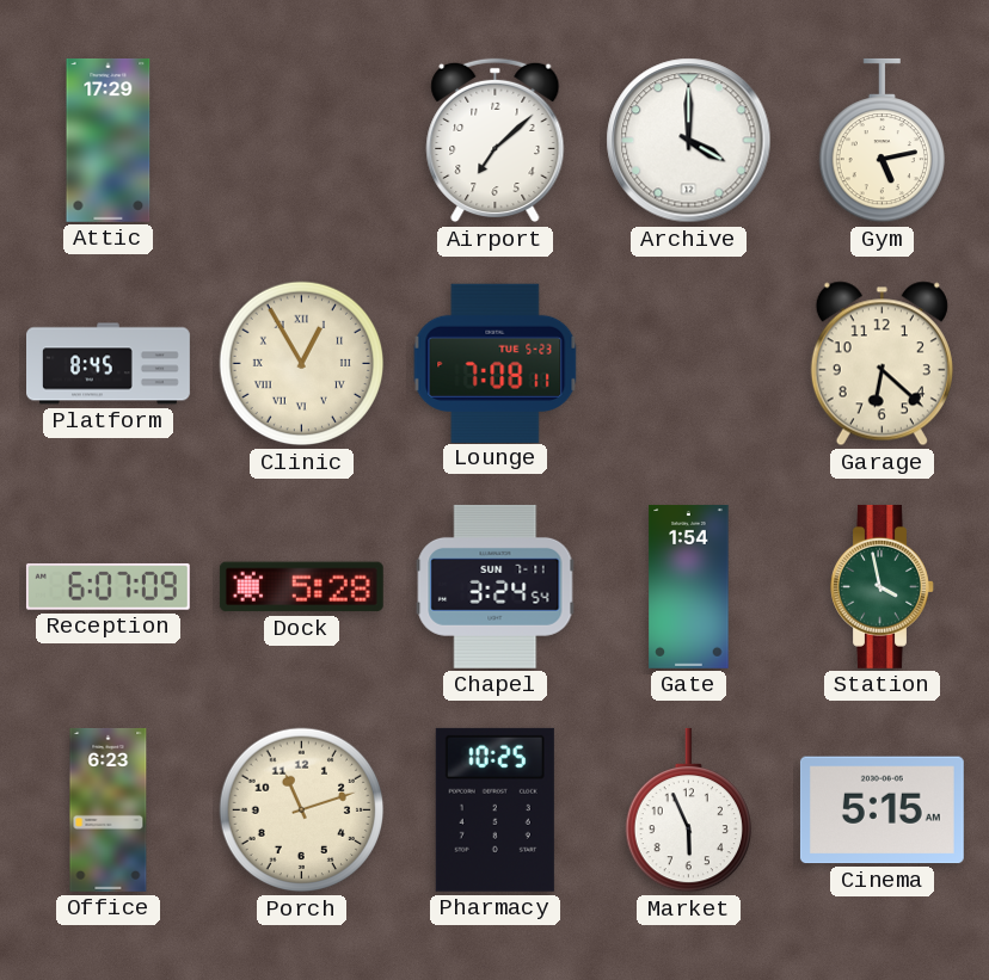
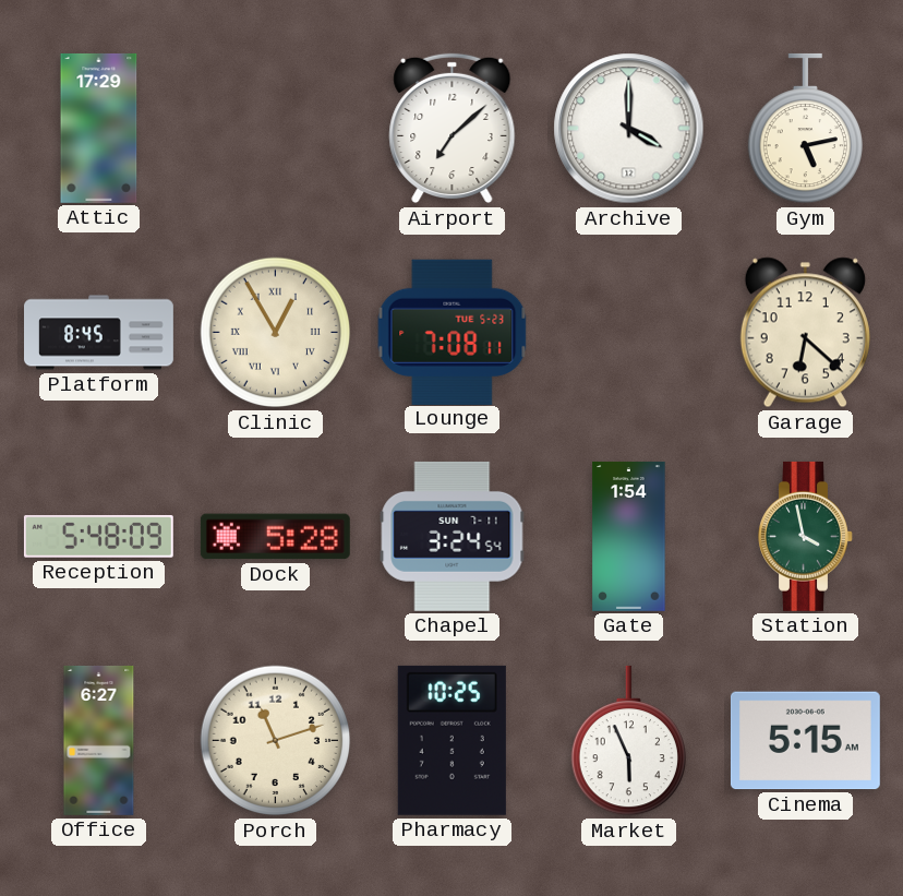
Reception: 6:07 -> 5:48
Office: 6:23 -> 6:27
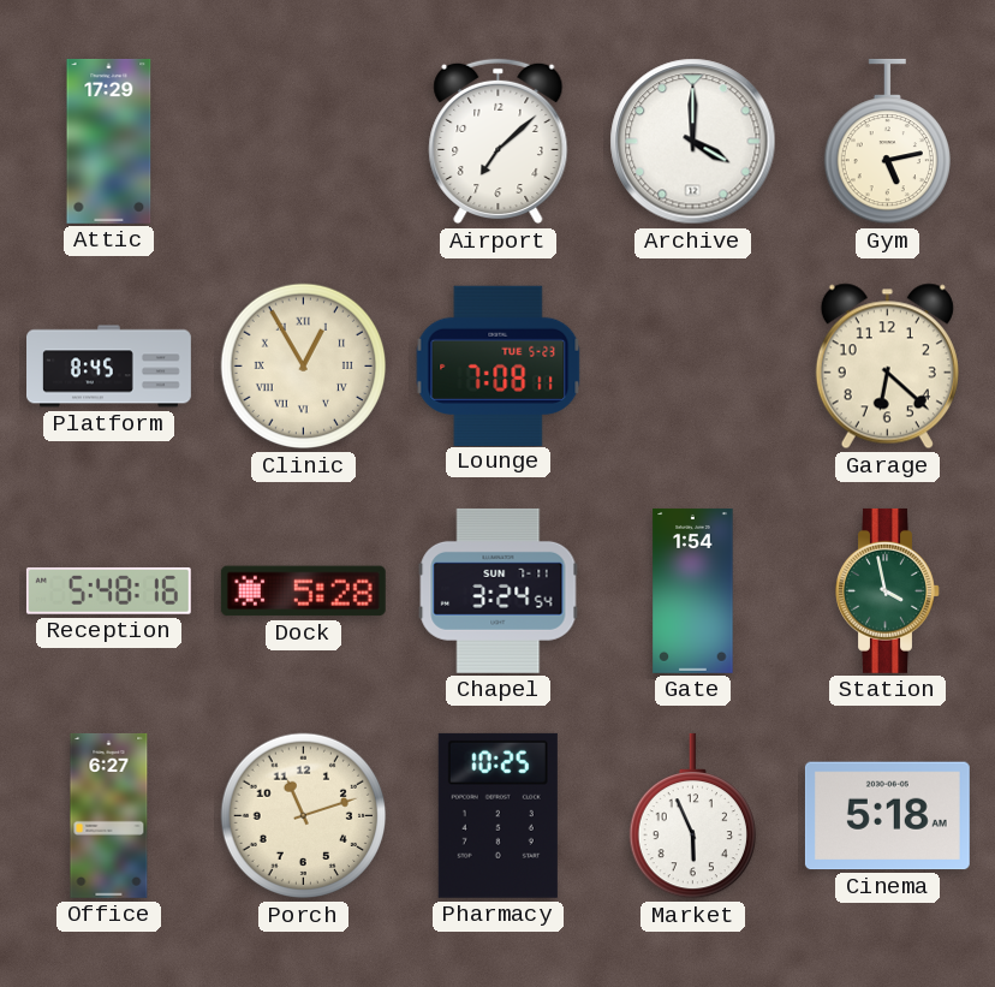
Reception: 5:48:09 -> 5:48:16
Cinema: 5:15 -> 5:18
